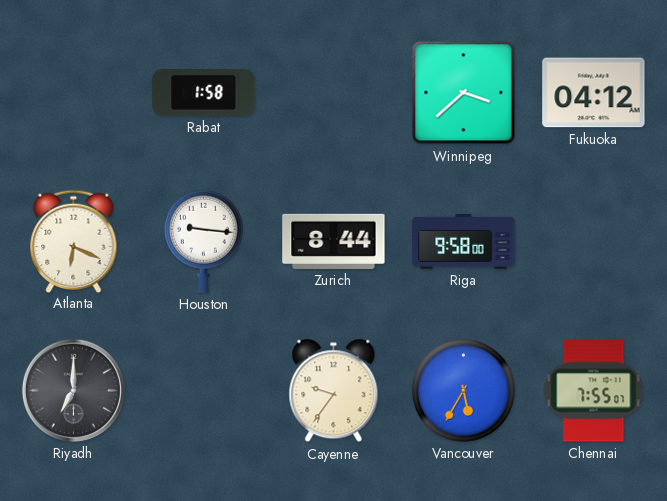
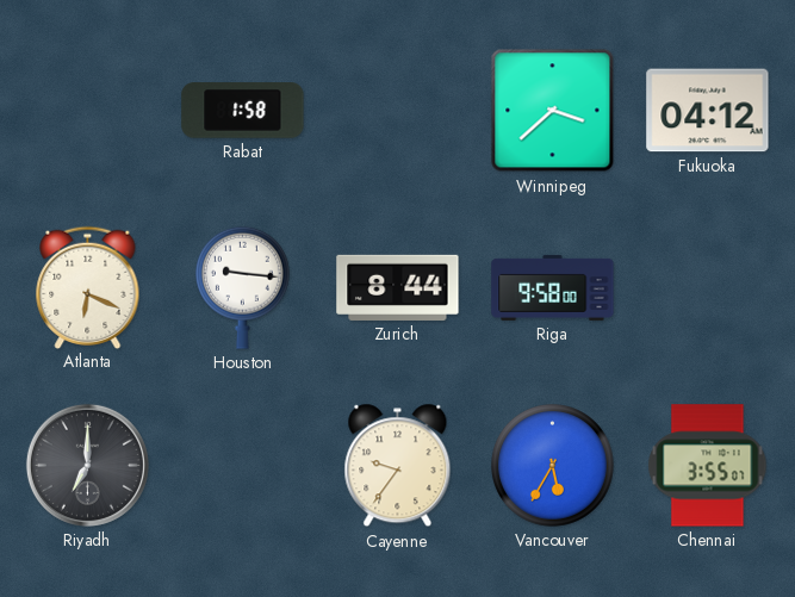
Chennai: 7:55 -> 3:55
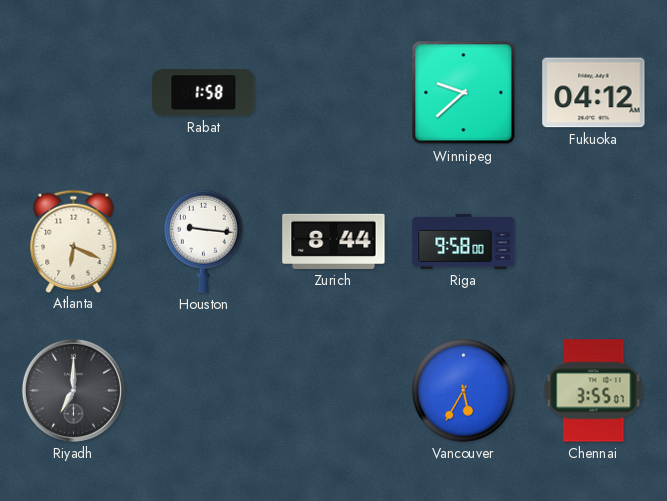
Winnipeg: 3:38 -> 9:38
Cayenne: 9:36 -> none
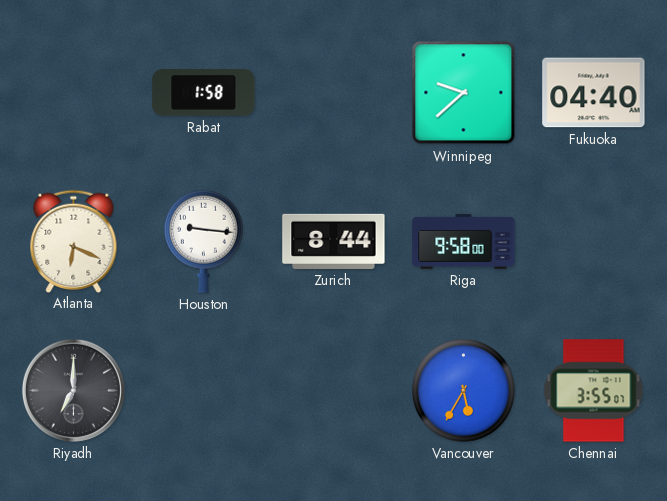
Fukuoka: 04:12 -> 04:40
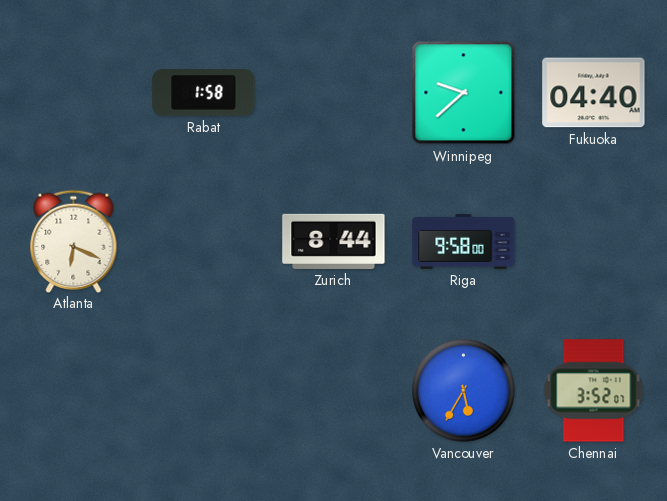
Houston: 9:16 -> none
Riyadh: 7:00 -> none
Chennai: 3:55 -> 3:52
